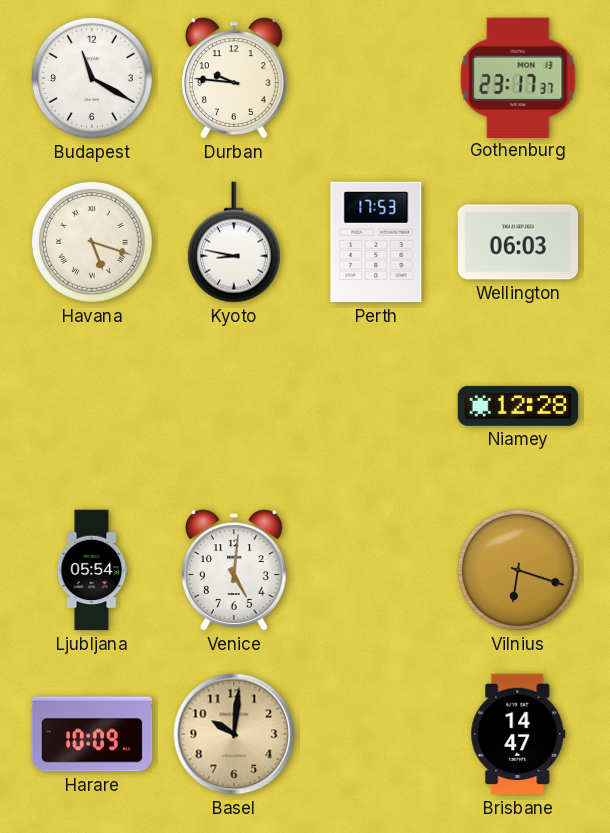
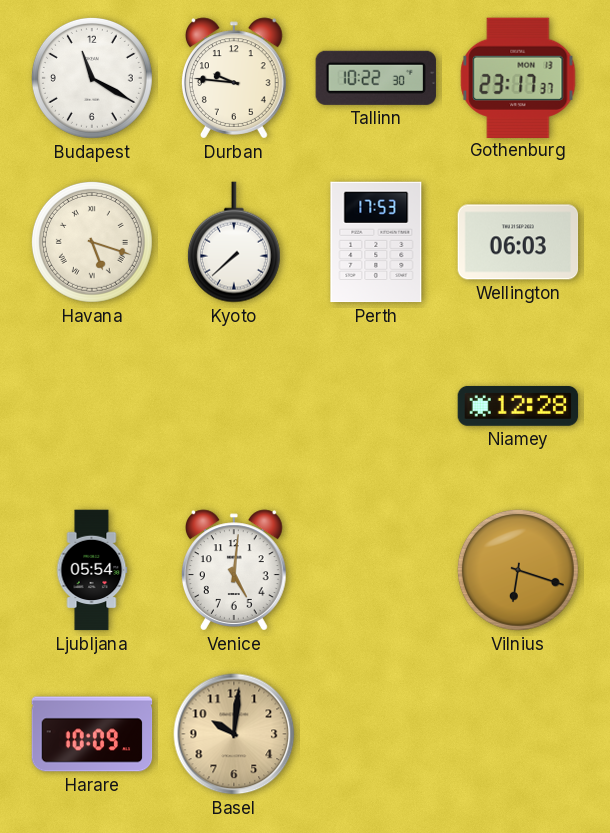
Tallinn: none -> 10:22
Kyoto: 8:47 -> 7:38
Brisbane: 14:47 -> none
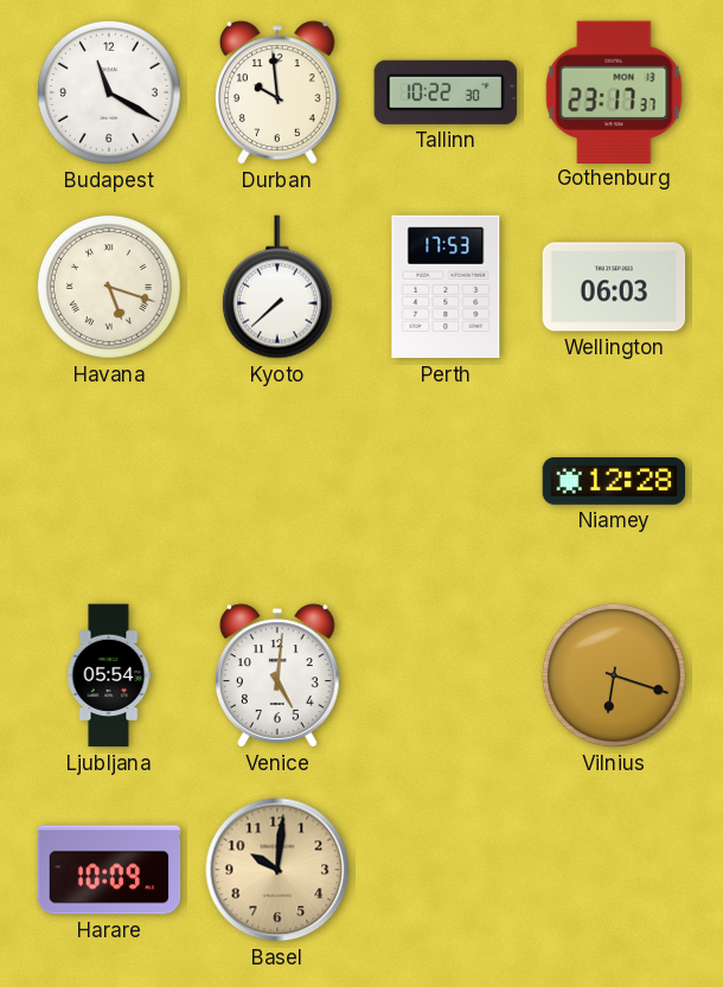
Durban: 9:46 -> 9:59
